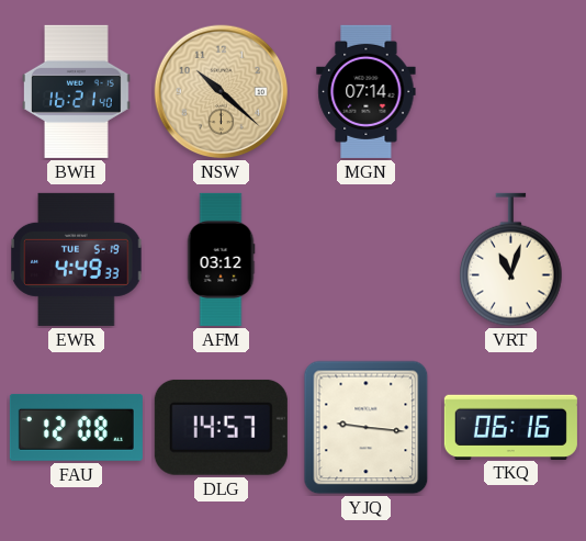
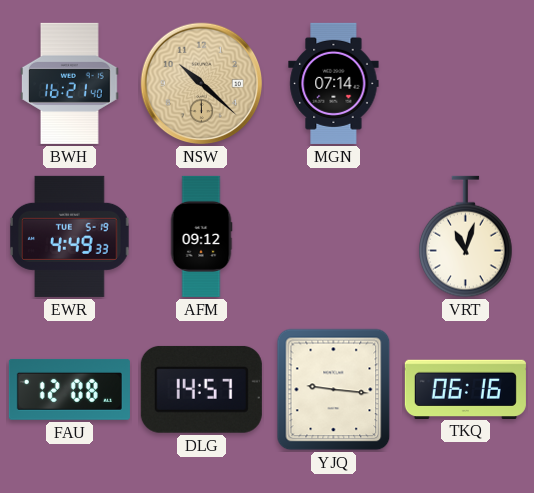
AFM: 03:12 -> 09:12
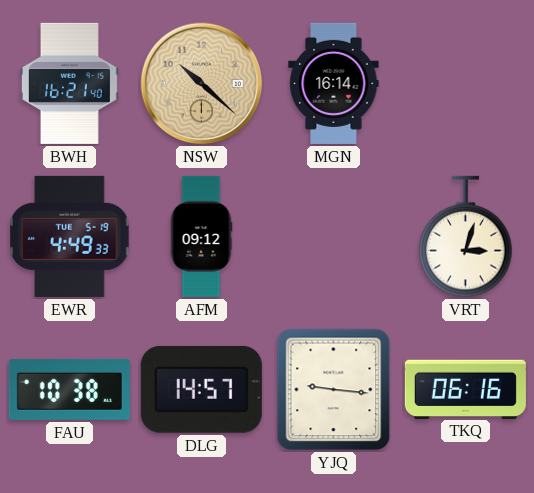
MGN: 07:14 -> 16:14
VRT: 11:03 -> 3:03
FAU: 12:08 -> 10:38
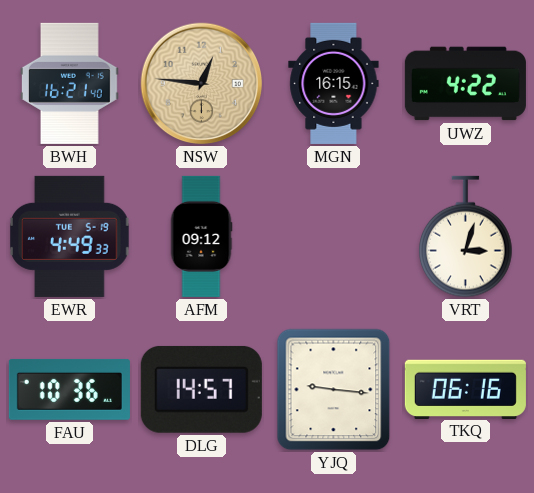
NSW: 10:22 -> 12:46
MGN: 16:14 -> 16:15
UWZ: none -> 4:22
FAU: 10:38 -> 10:36
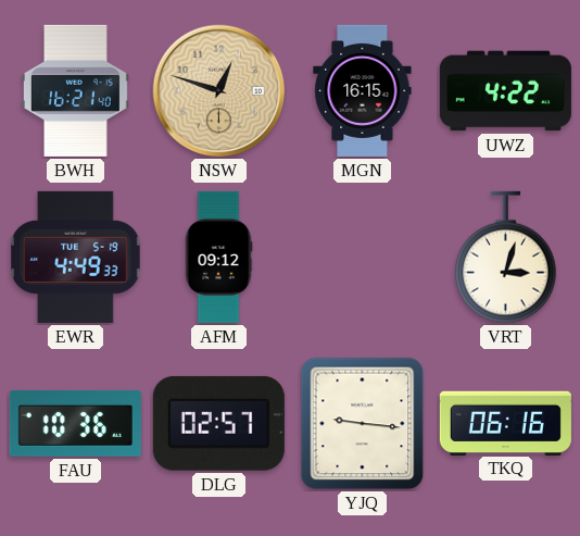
NSW: 12:46 -> 12:48
DLG: 14:57 -> 02:57
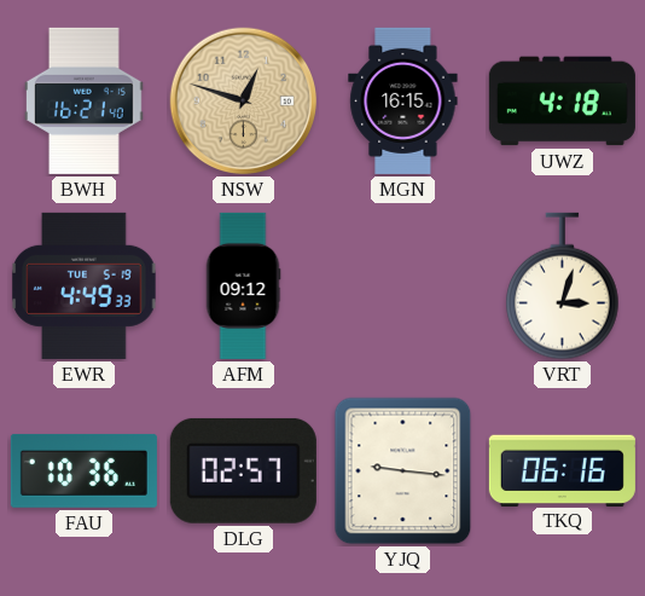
UWZ: 4:22 -> 4:18
